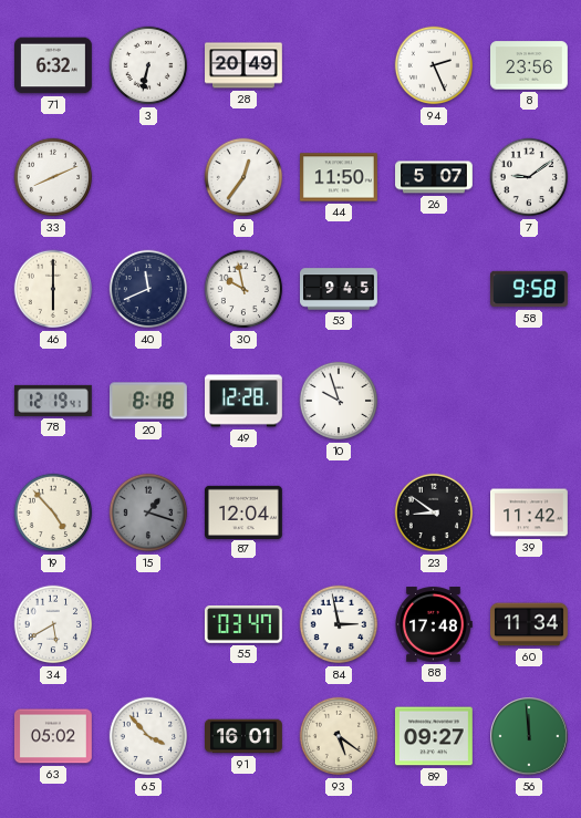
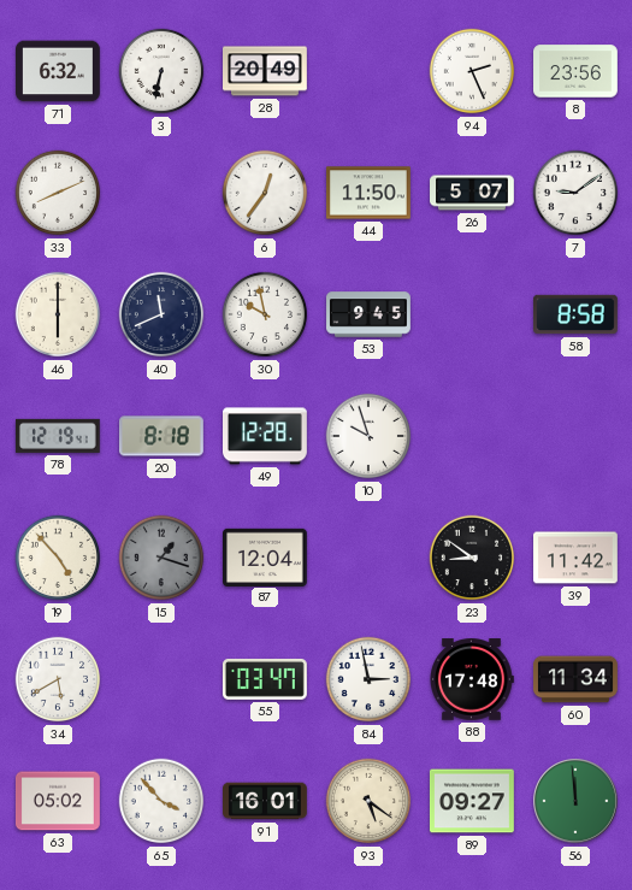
58: 9:58 -> 8:58
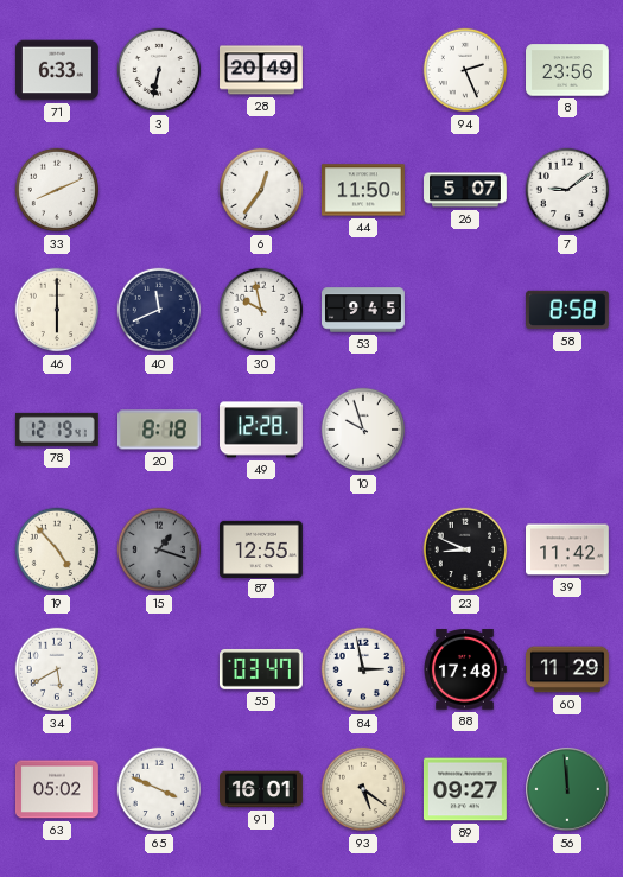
71: 6:32 -> 6:33
87: 12:04 -> 12:55
23: 8:51 -> 8:49
60: 11:34 -> 11:29
65: 3:53 -> 3:49
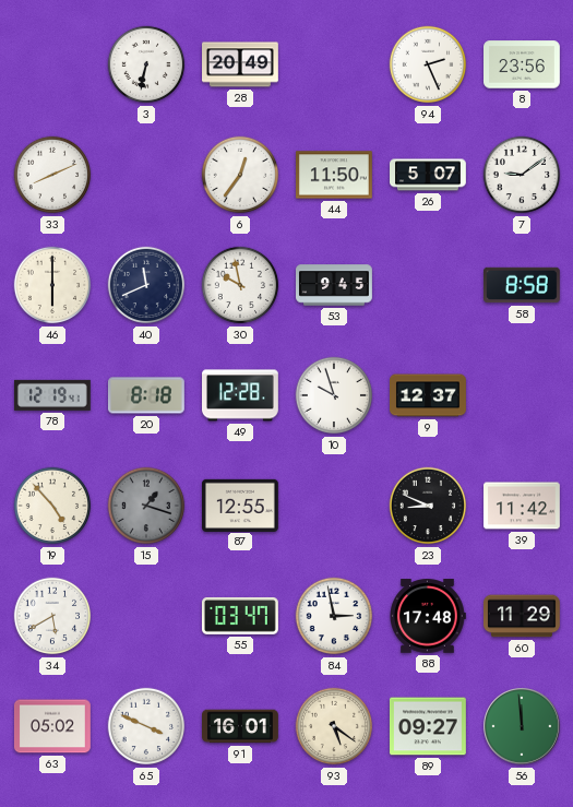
71: 6:33 -> none
9: none -> 12:37
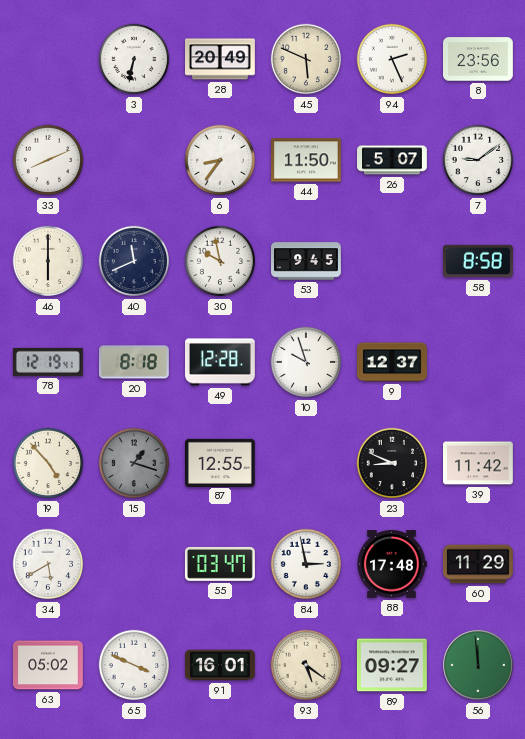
45: none -> 5:49
6: 12:36 -> 8:36
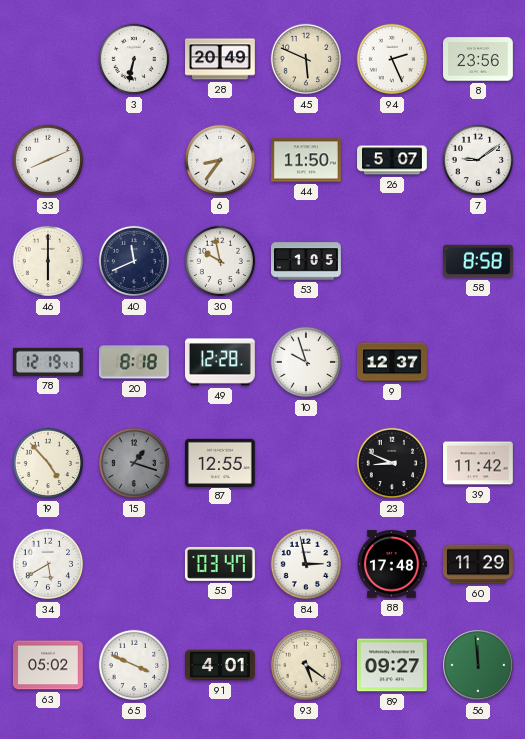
53: 9:45 -> 1:05
91: 16:01 -> 4:01
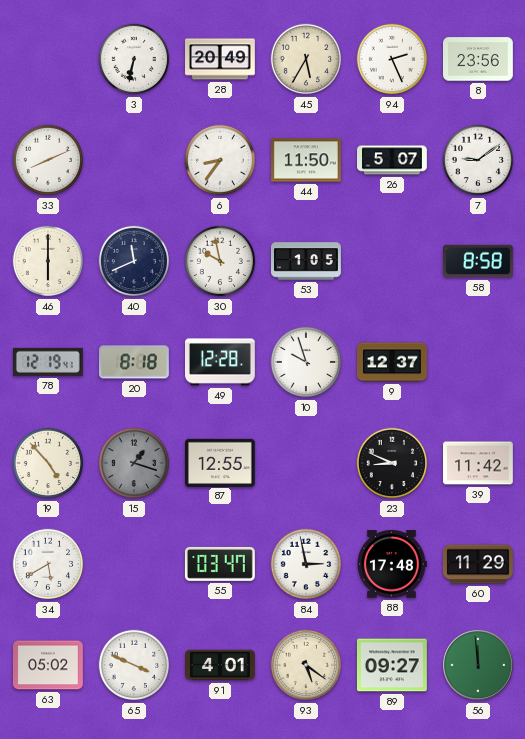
45: 5:49 -> 5:35
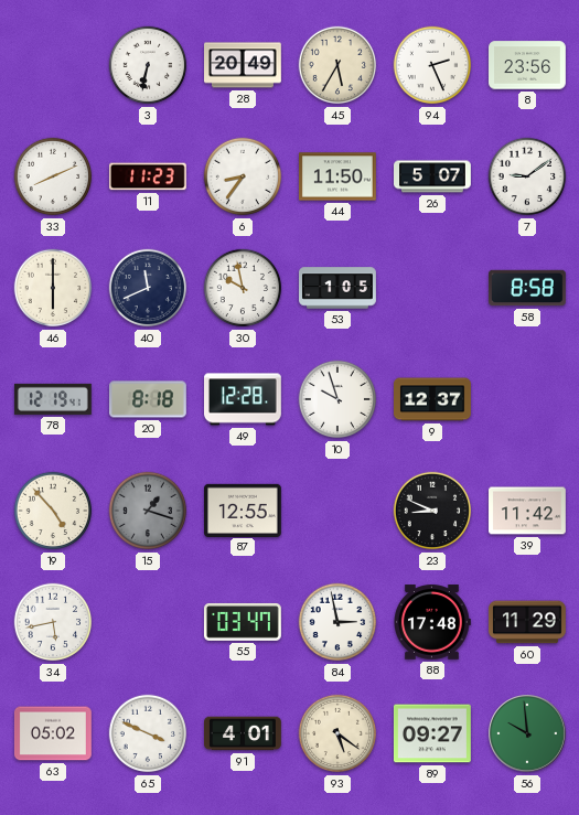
11: none -> 11:23
34: 5:40 -> 5:43
56: 11:59 -> 9:59
